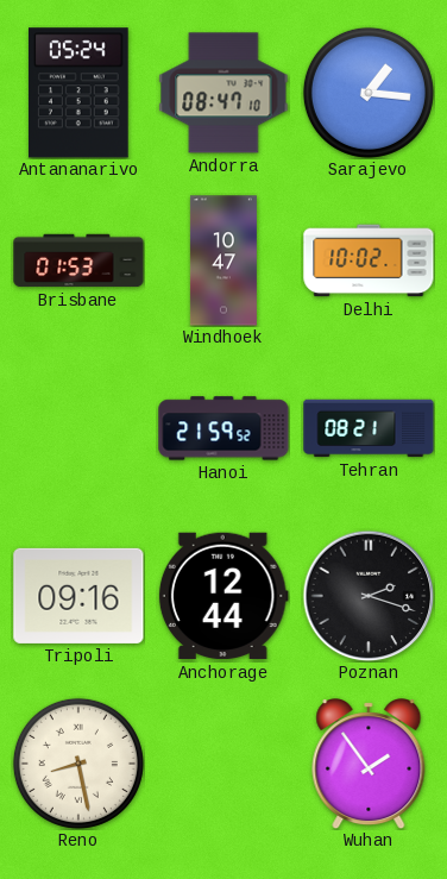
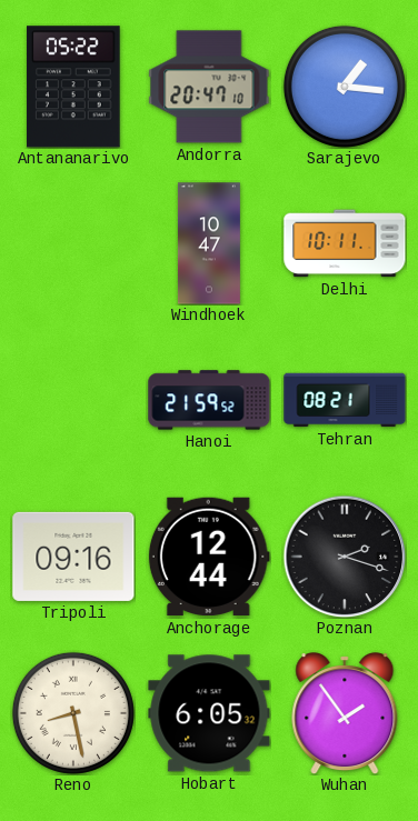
Antananarivo: 05:24 -> 05:22
Andorra: 08:47 -> 20:47
Brisbane: 01:53 -> none
Delhi: 10:02 -> 10:11
Hobart: none -> 6:05
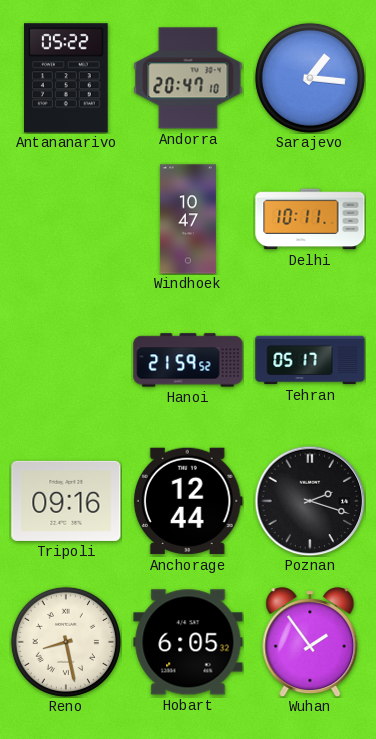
Tehran: 08:21 -> 05:17
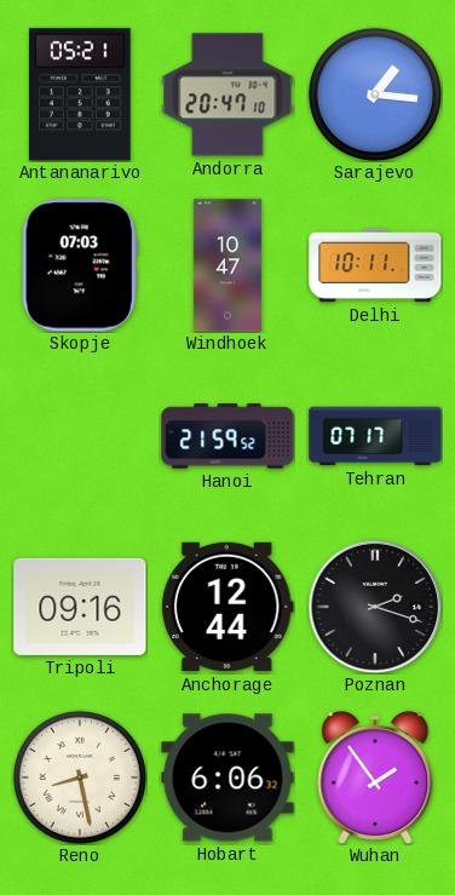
Antananarivo: 05:22 -> 05:21
Skopje: none -> 07:03
Tehran: 05:17 -> 07:17
Hobart: 6:05 -> 6:06
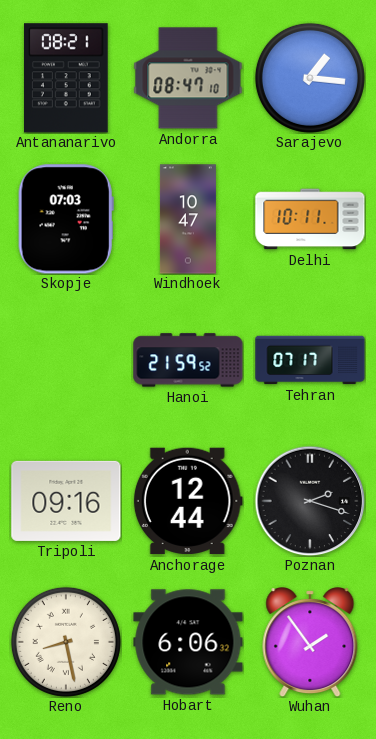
Antananarivo: 05:21 -> 08:21
Andorra: 20:47 -> 08:47
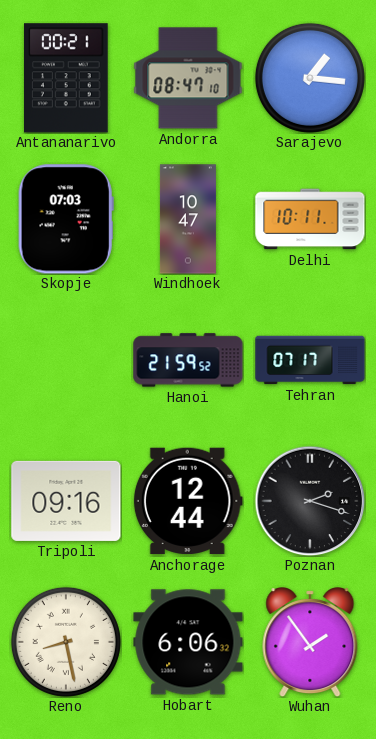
Antananarivo: 08:21 -> 00:21
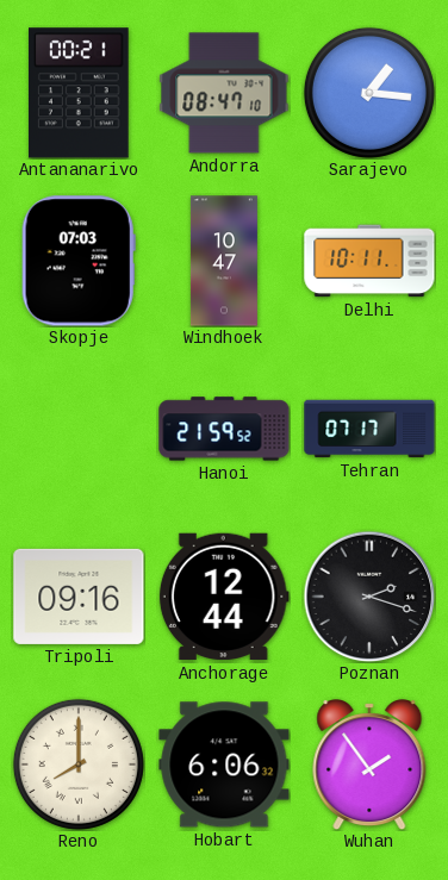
Reno: 8:28 -> 8:00
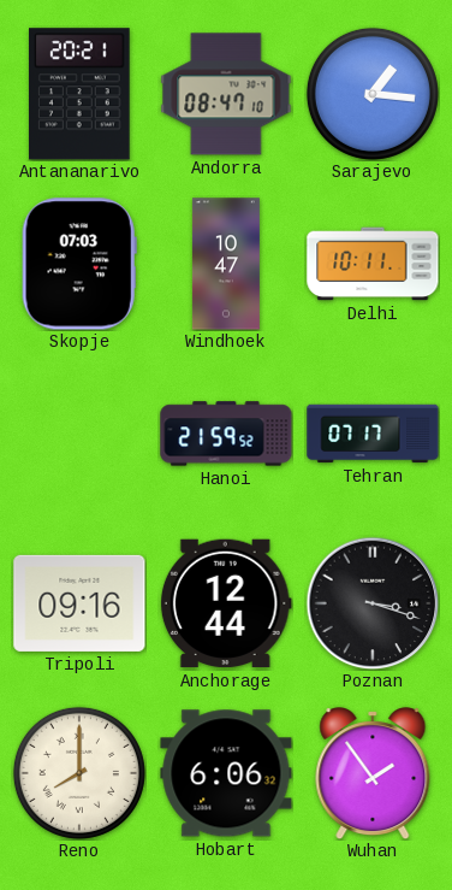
Antananarivo: 00:21 -> 20:21
Poznan: 2:18 -> 3:18
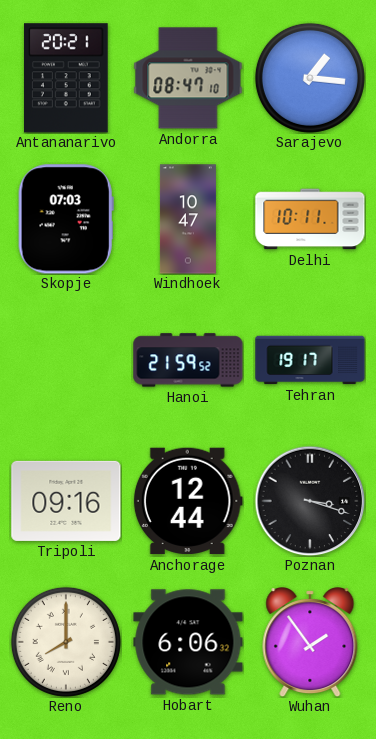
Tehran: 07:17 -> 19:17
